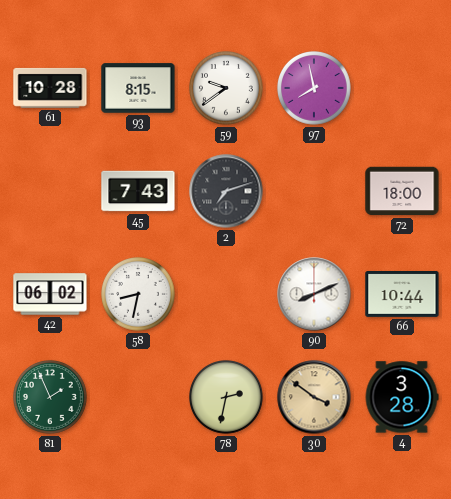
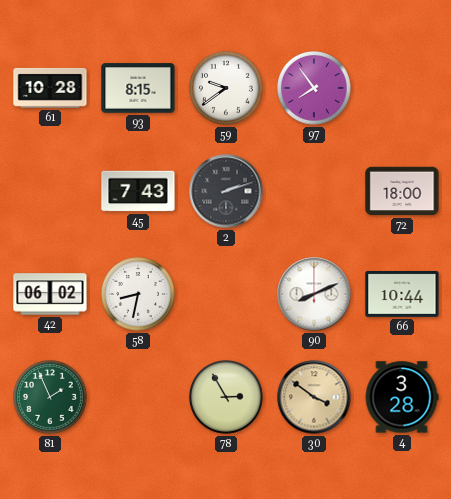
97: 7:58 -> 7:54
2: 7:12 -> 2:12
78: 2:32 -> 2:55
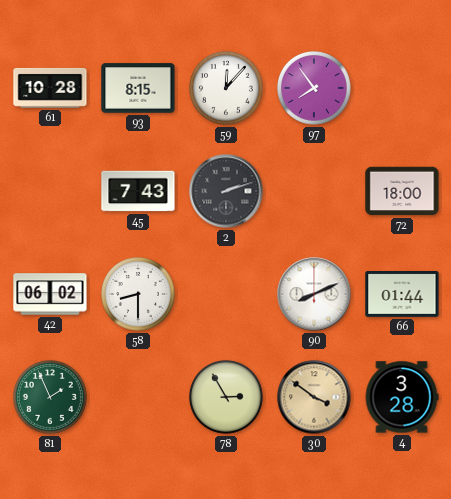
59: 9:39 -> 12:07
58: 8:32 -> 8:30
66: 10:44 -> 01:44
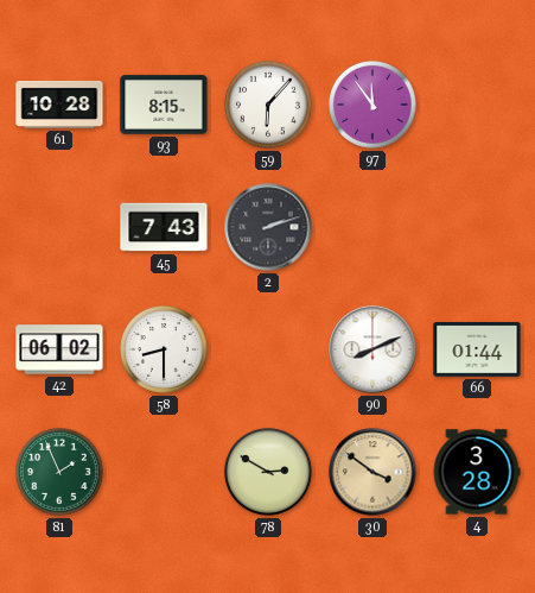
59: 12:07 -> 6:07
97: 7:54 -> 11:54
72: 18:00 -> none
78: 2:55 -> 2:50
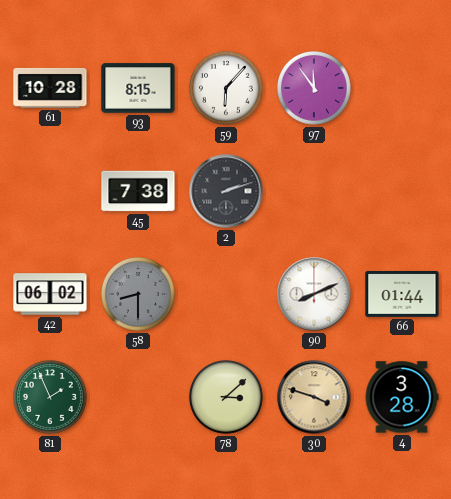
45: 7:43 -> 7:38
58 dial: white -> grey
78: 2:50 -> 3:08
30: 3:51 -> 3:48
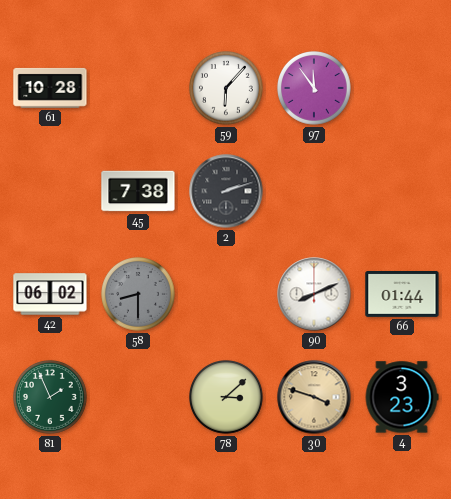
93: 8:15 -> none
4: 3:28 -> 3:23
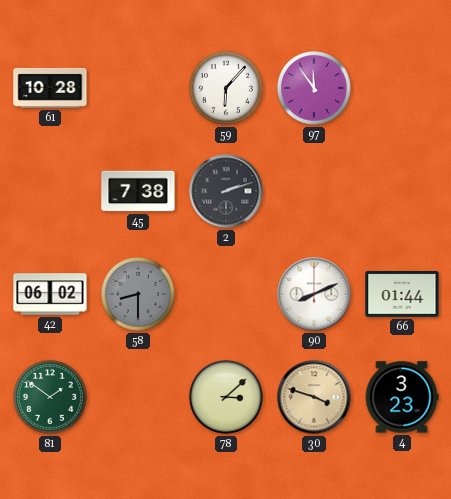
81: 1:56 -> 1:51
